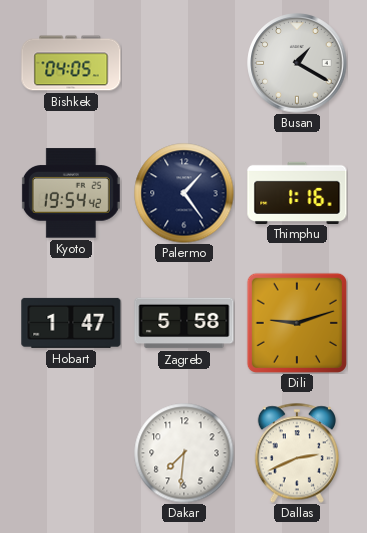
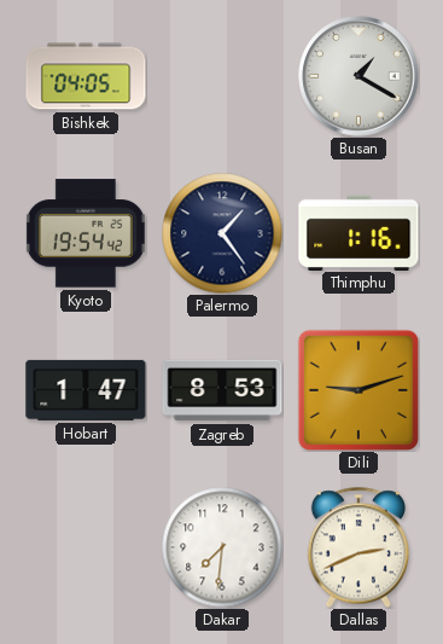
Zagreb: 5:58 -> 8:53
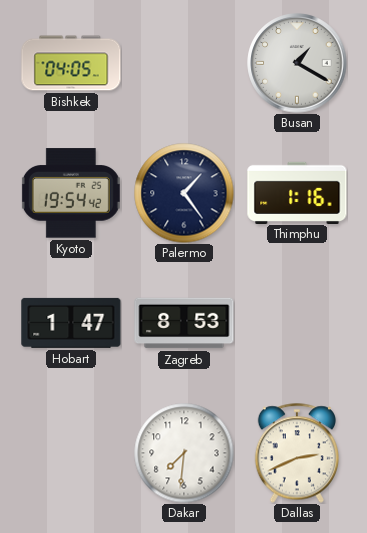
Dili: 9:12 -> none
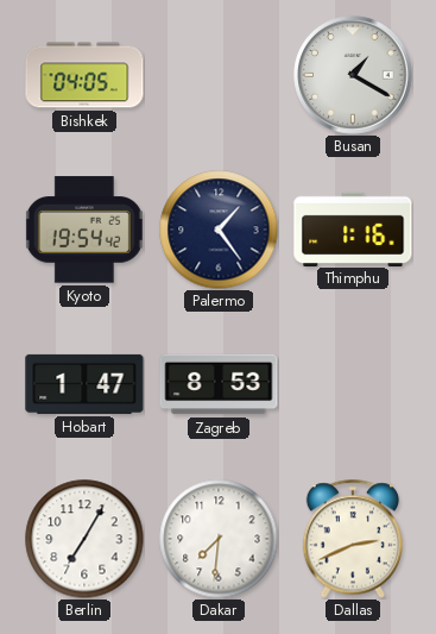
Berlin: none -> 7:05
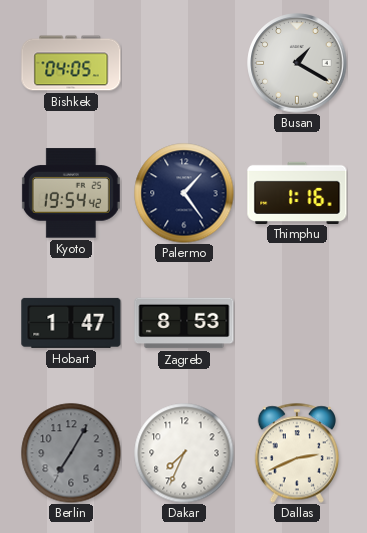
Berlin dial: white -> grey
Dakar: 7:31 -> 7:34
